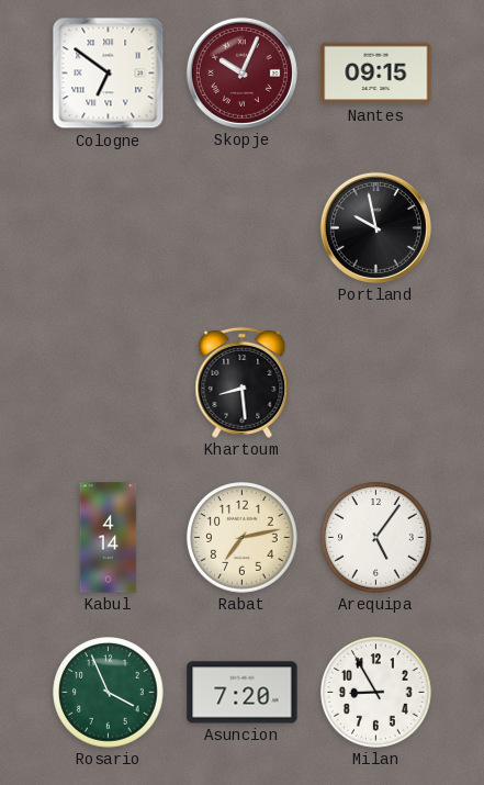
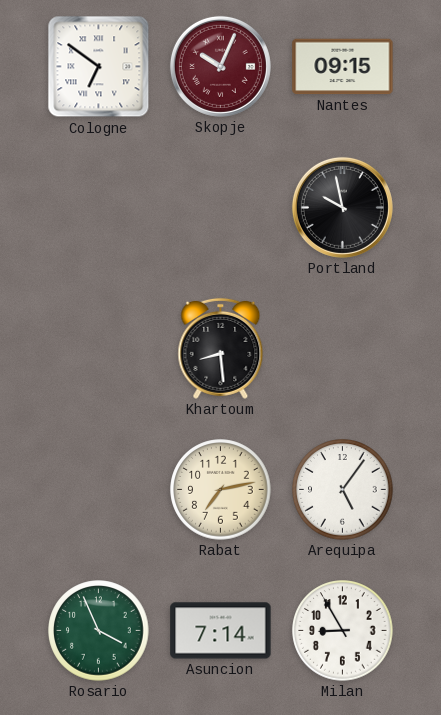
Kabul: 4:14 -> none
Asuncion: 7:20 -> 7:14
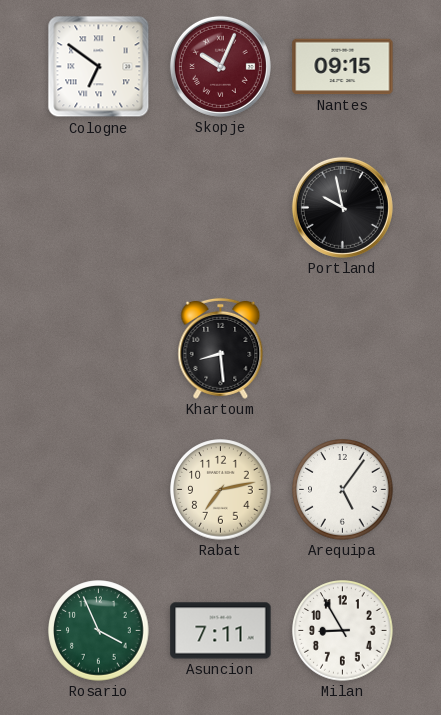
Asuncion: 7:14 -> 7:11
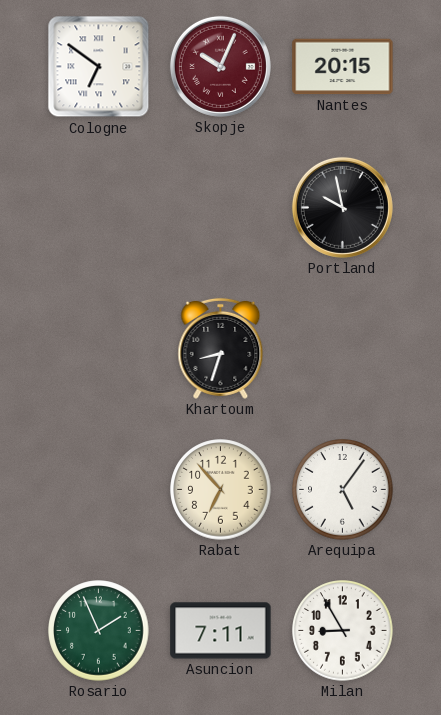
Nantes: 09:15 -> 20:15
Khartoum: 8:29 -> 8:33
Rabat: 7:13 -> 6:53
Rosario: 3:56 -> 1:56
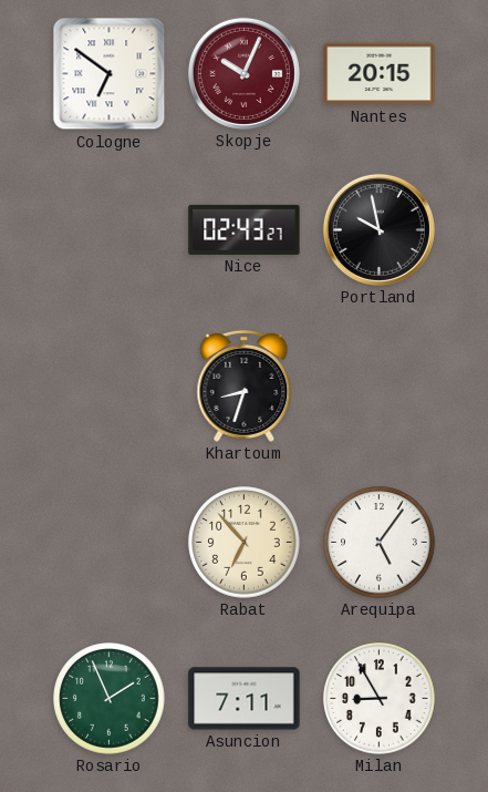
Nice: none -> 02:43
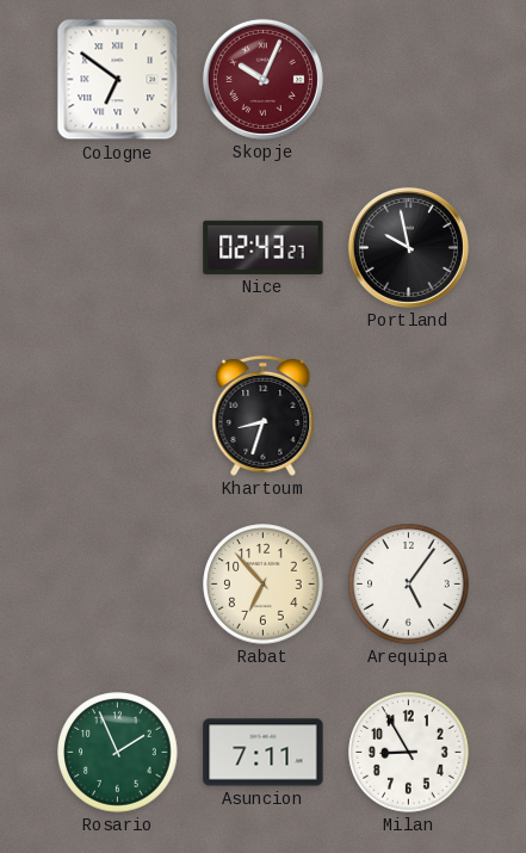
Nantes: 20:15 -> none
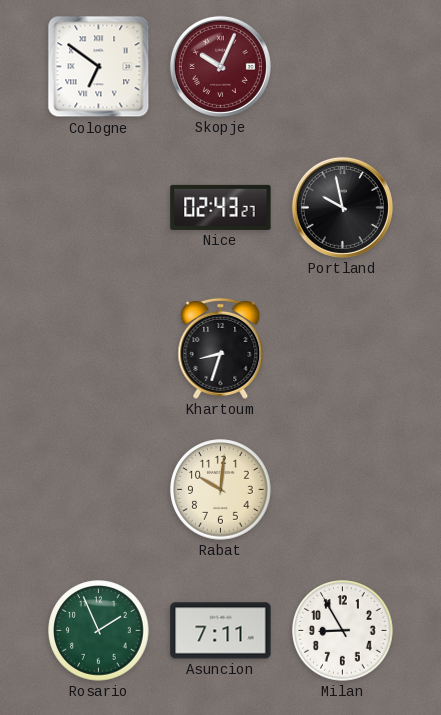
Rabat: 6:53 -> 10:01
Arequipa: 5:06 -> none
